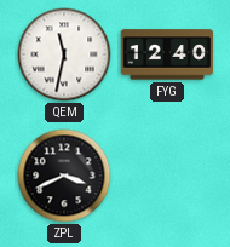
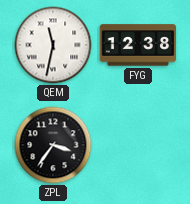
FYG: 12:40 -> 12:38
ZPL: 3:41 -> 3:36
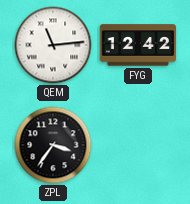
QEM: 11:32 -> 11:14
FYG: 12:38 -> 12:42
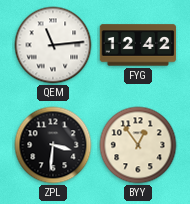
ZPL: 3:36 -> 3:31
BYY: none -> 12:54
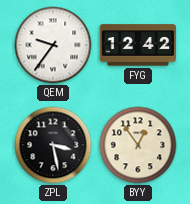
QEM: 11:14 -> 9:36
ZPL: 3:31 -> 3:28
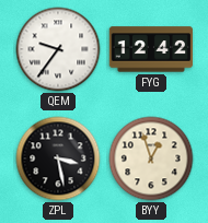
BYY: 12:54 -> 12:57
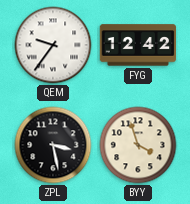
BYY: 12:57 -> 3:57
